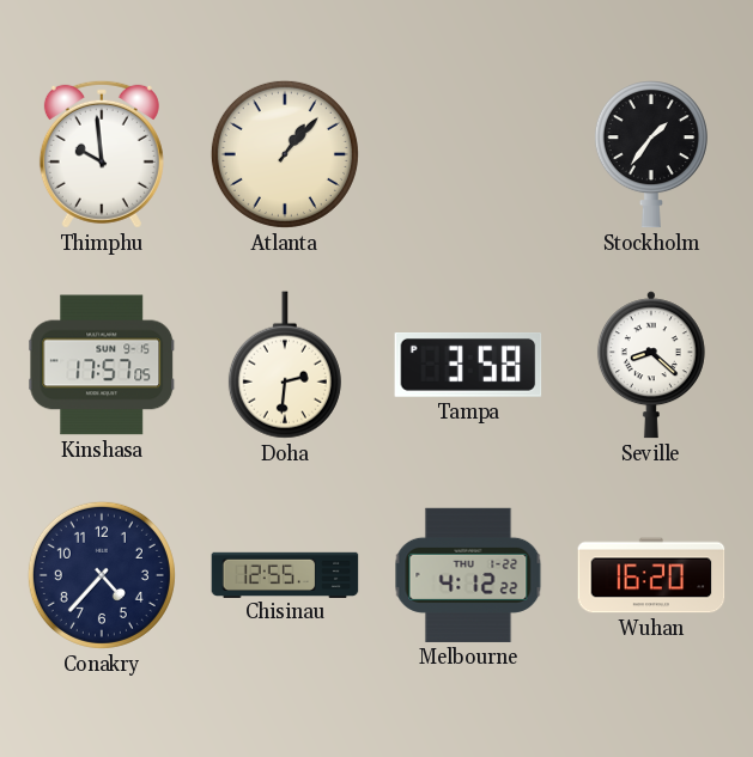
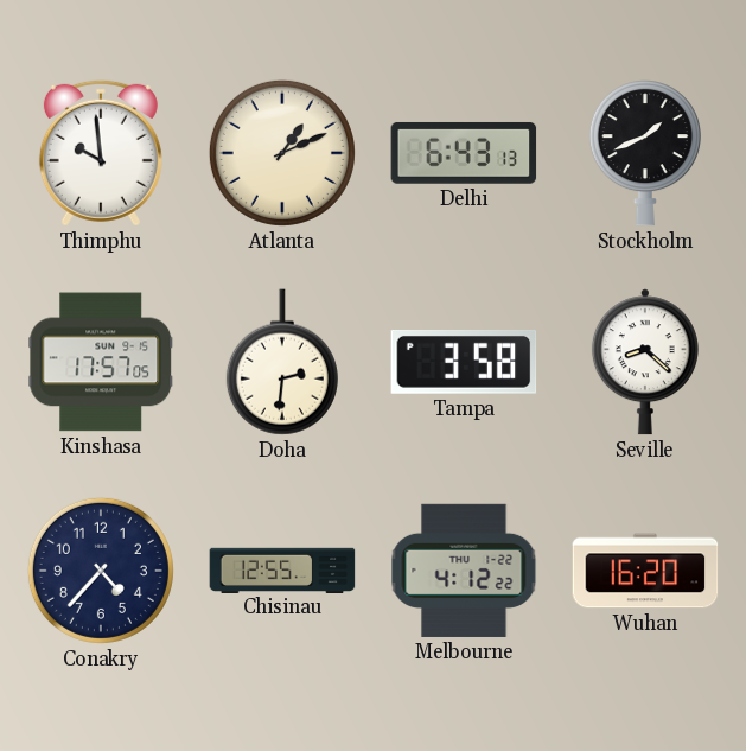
Atlanta: 1:07 -> 1:11
Delhi: none -> 6:43
Stockholm: 1:36 -> 1:41
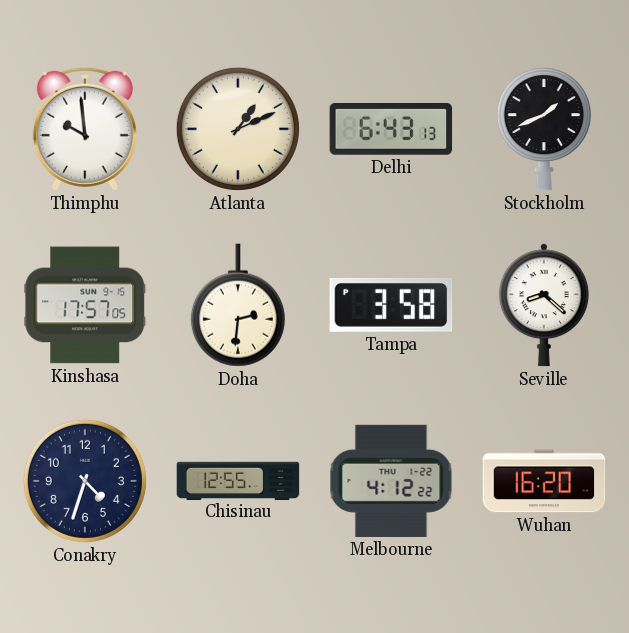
Conakry: 4:37 -> 4:33
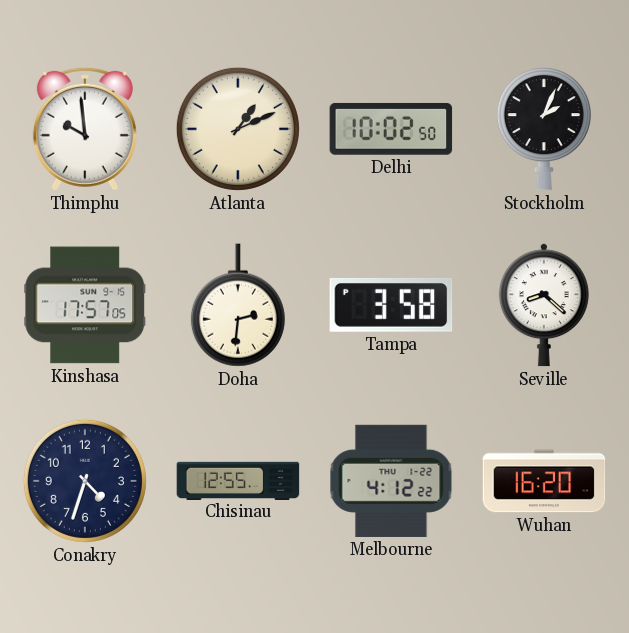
Delhi: 6:43 -> 10:02
Stockholm: 1:41 -> 2:04
